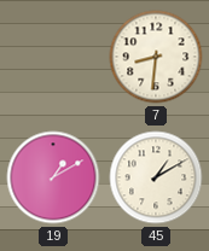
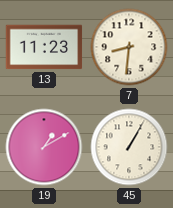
13: none -> 11:23
45: 1:10 -> 1:05
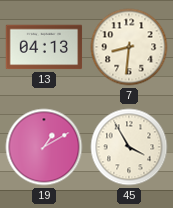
13: 11:23 -> 04:13
45: 1:05 -> 3:55
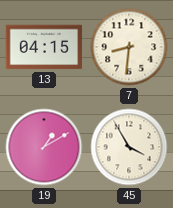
13: 04:13 -> 04:15
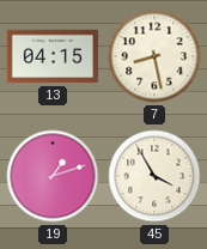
7: 8:31 -> 8:28
19: 1:10 -> 1:12
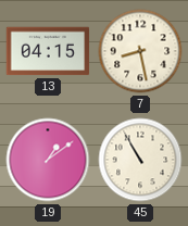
19: 1:12 -> 1:09
45: 3:55 -> 10:55
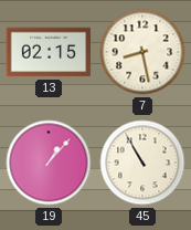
13: 04:15 -> 02:15
19: 1:09 -> 1:07
